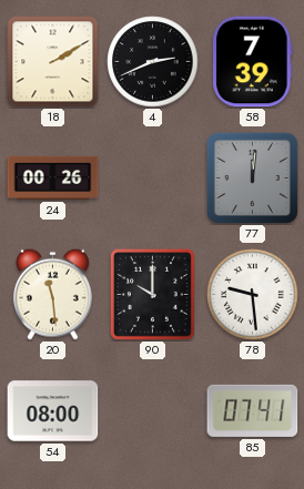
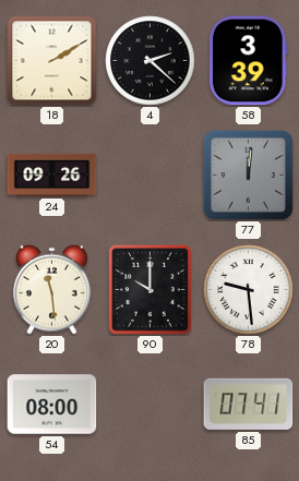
4: 2:41 -> 2:22
58: 7:39 -> 3:39
24: 00:26 -> 09:26
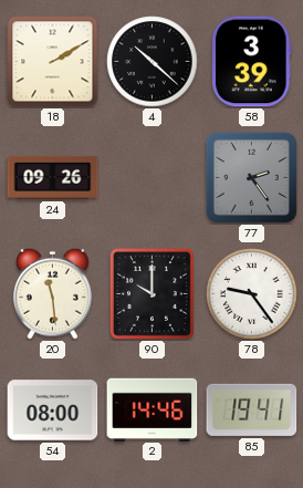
4: 2:22 -> 10:22
77: 12:01 -> 2:24
78: 9:29 -> 9:24
2: none -> 14:46
85: 07:41 -> 19:41
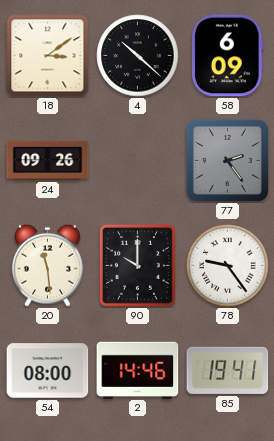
18: 2:10 -> 3:09
58: 3:39 -> 6:09
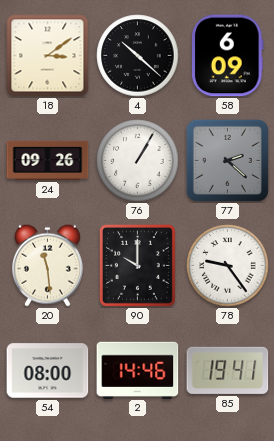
76: none -> 1:05
77: 2:24 -> 2:22
